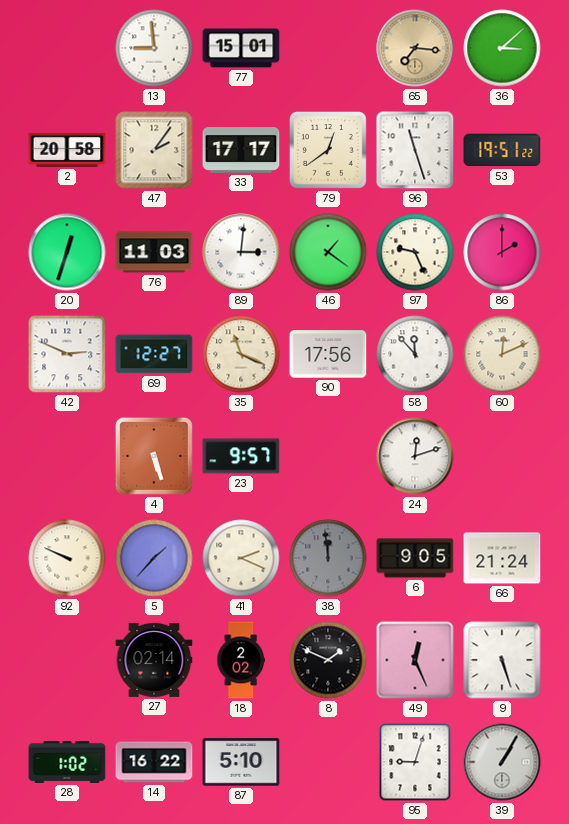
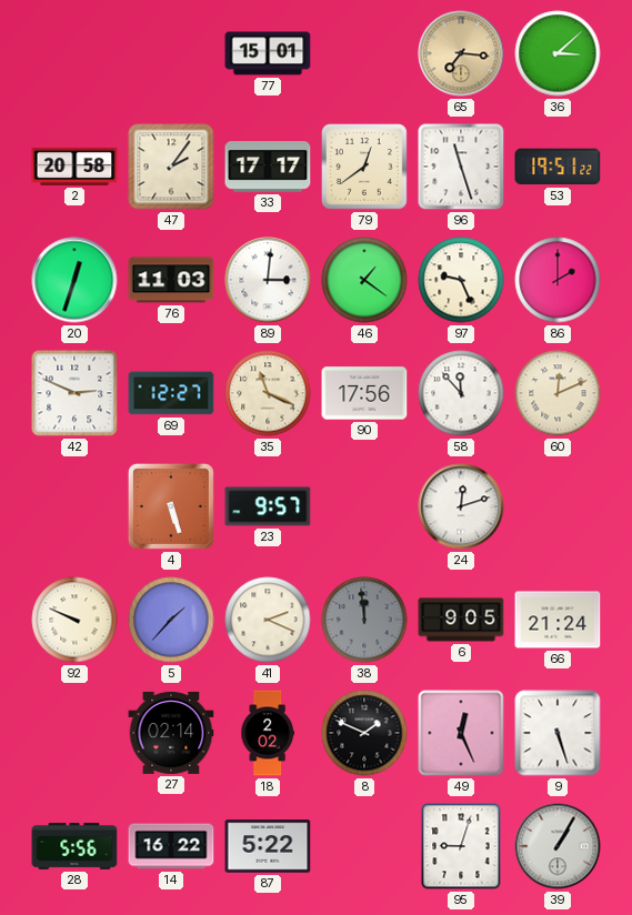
13: 8:59 -> none
28: 1:02 -> 5:56
87: 5:10 -> 5:22
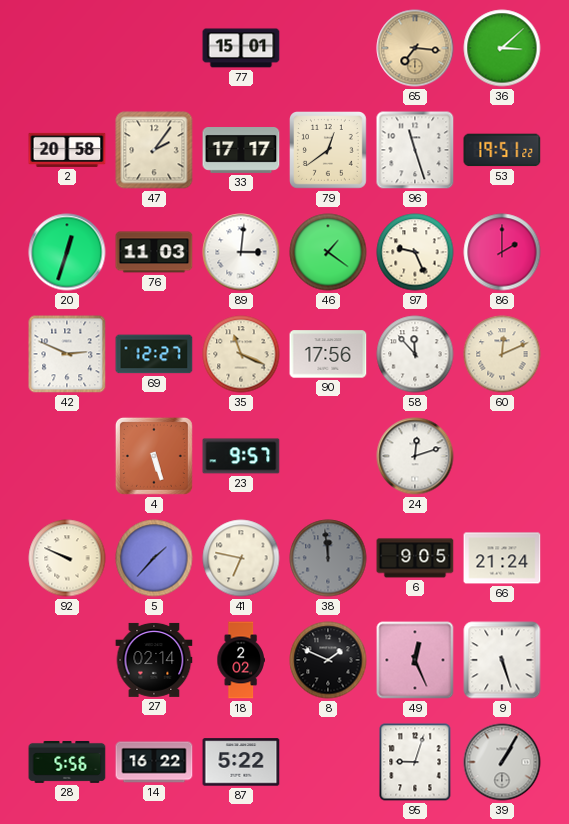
41: 2:19 -> 6:47
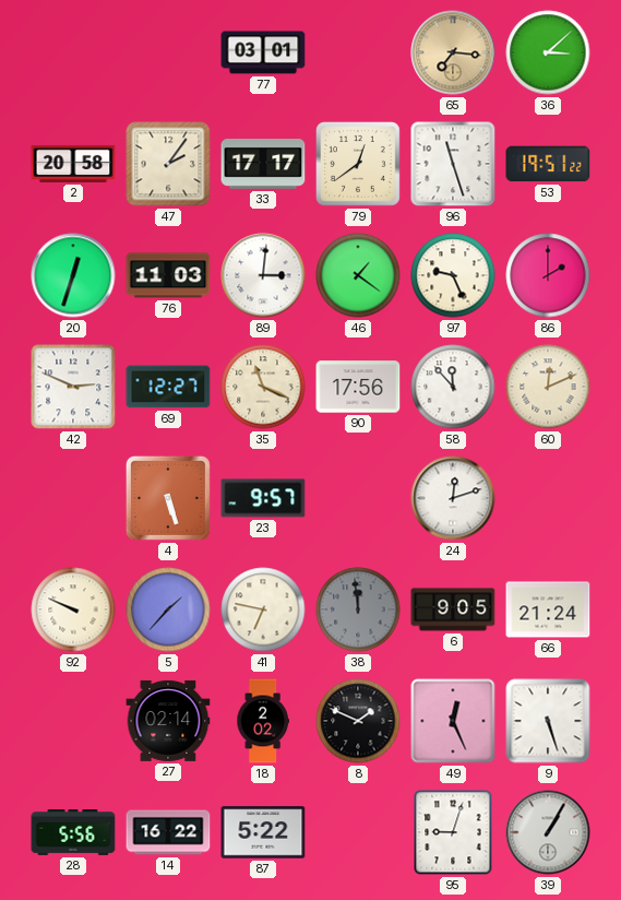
77: 15:01 -> 03:01
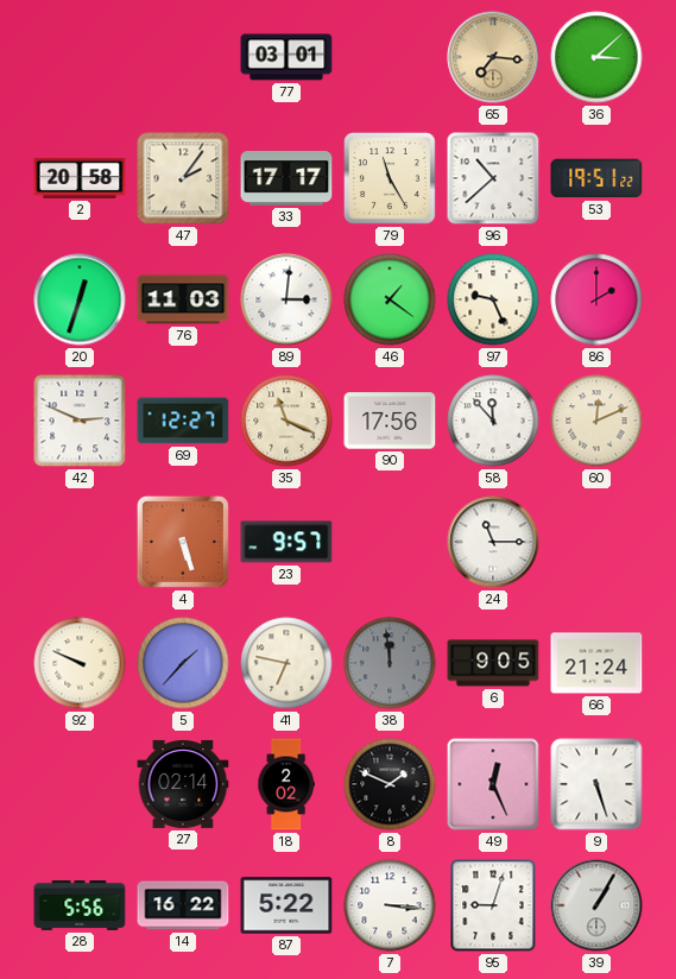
79: 12:39 -> 11:25
96: 11:27 -> 10:38
24: 12:12 -> 11:15
7: none -> 3:16
